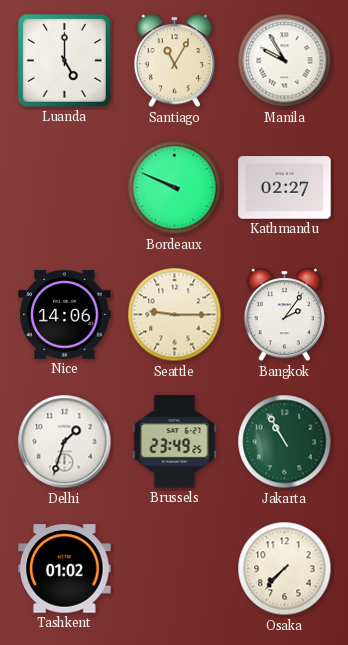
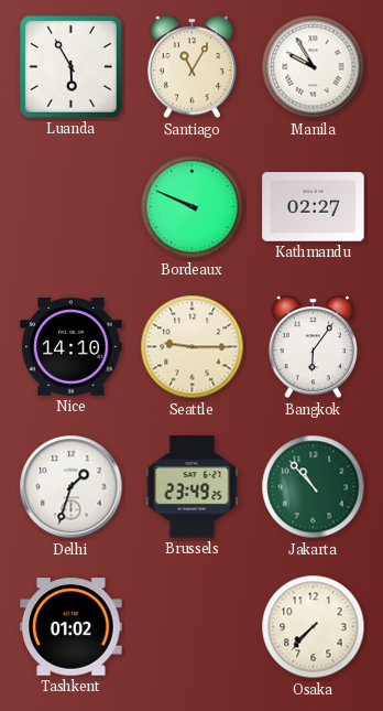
Luanda: 5:00 -> 5:55
Nice: 14:06 -> 14:10
Bangkok: 2:06 -> 6:06
Jakarta: 10:55 -> 10:53
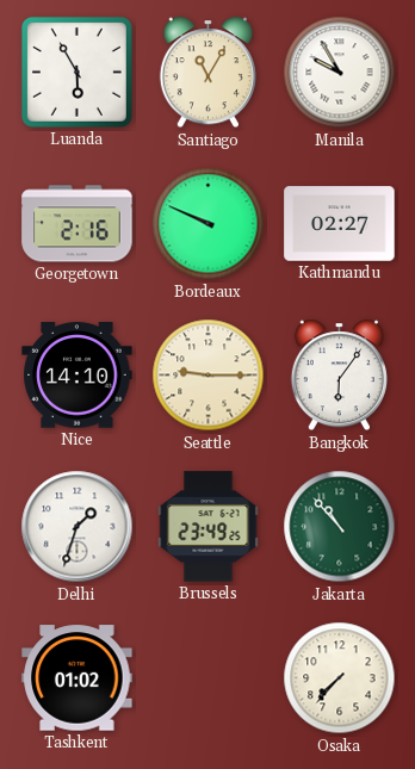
Georgetown: none -> 2:16
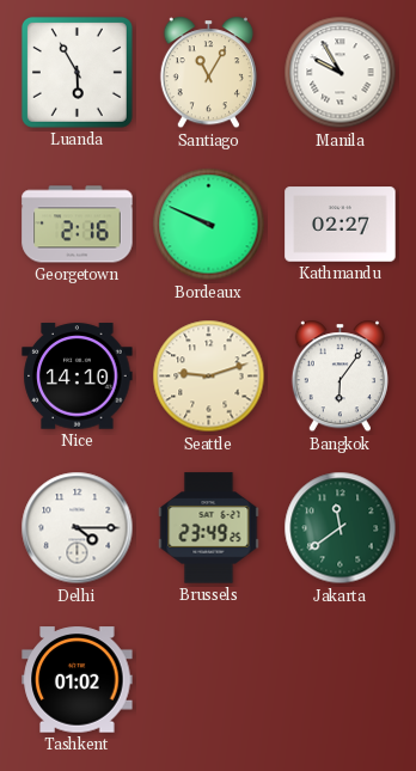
Seattle: 9:15 -> 9:12
Delhi: 1:33 -> 4:15
Jakarta: 10:53 -> 11:39
Osaka: 7:37 -> none
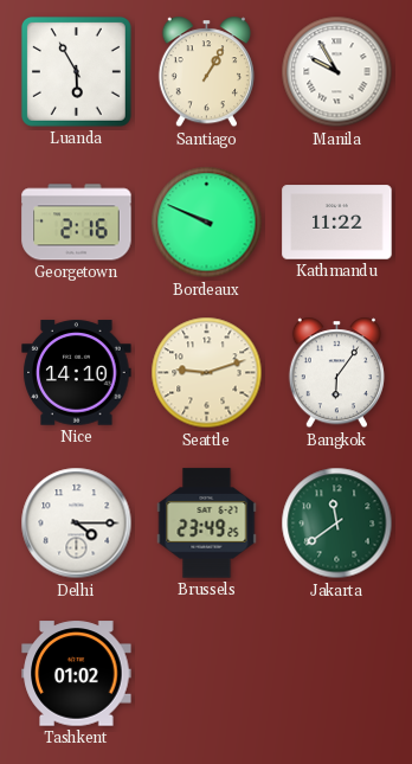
Santiago: 11:05 -> 1:05
Kathmandu: 02:27 -> 11:22
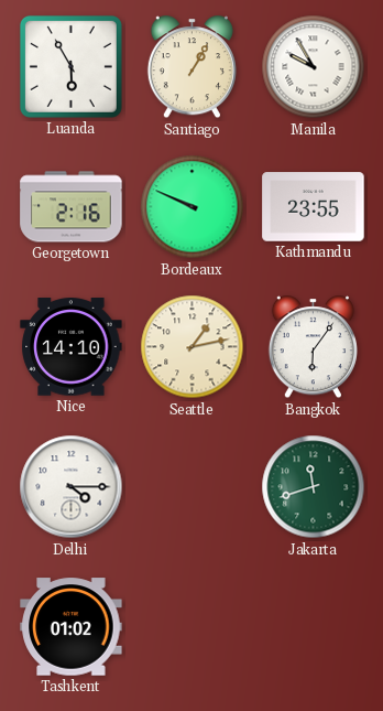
Kathmandu: 11:22 -> 23:55
Seattle: 9:12 -> 1:13
Brussels: 23:49 -> none
Jakarta: 11:39 -> 11:42
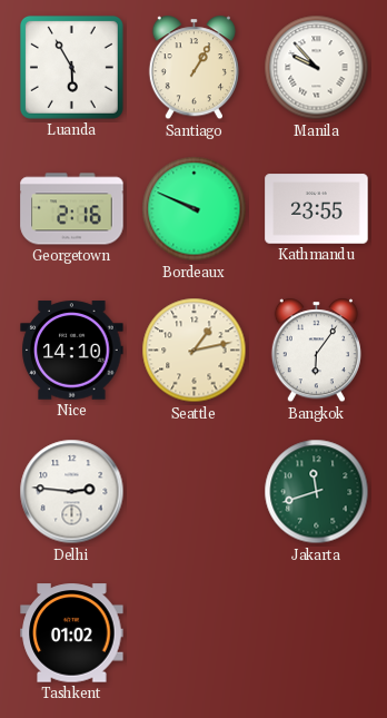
Manila: 9:55 -> 9:53
Delhi: 4:15 -> 2:46
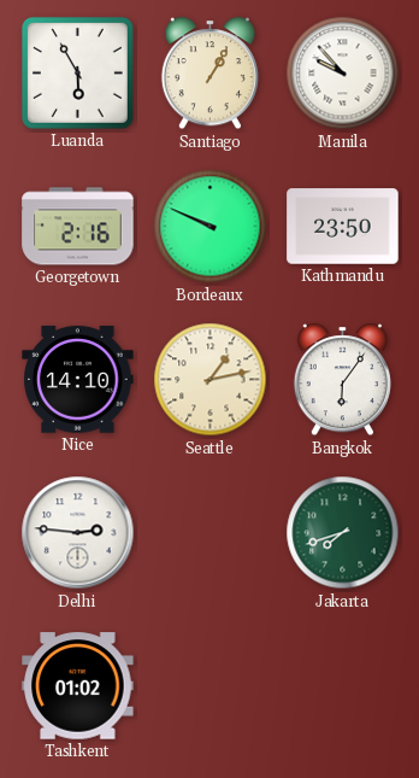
Kathmandu: 23:55 -> 23:50
Jakarta: 11:42 -> 7:42
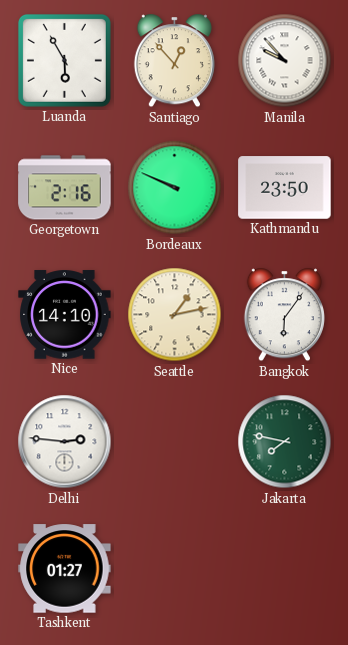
Santiago: 1:05 -> 12:53
Jakarta: 7:42 -> 7:47
Tashkent: 01:02 -> 01:27
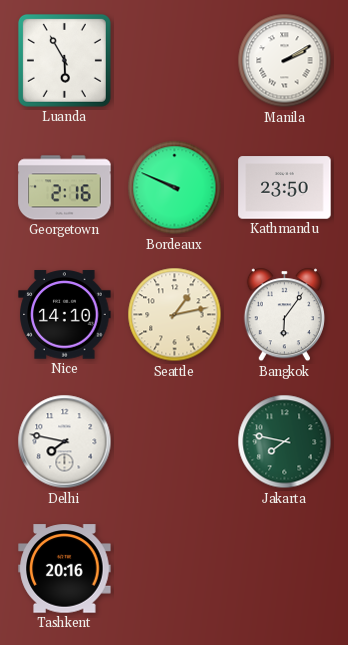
Santiago: 12:53 -> none
Manila: 9:53 -> 2:10
Delhi: 2:46 -> 7:47
Tashkent: 01:27 -> 20:16
